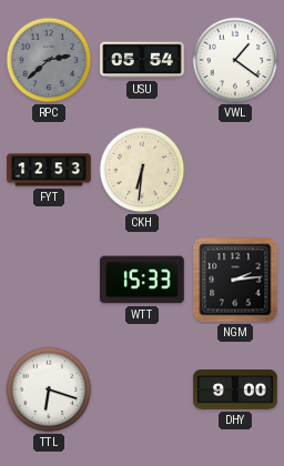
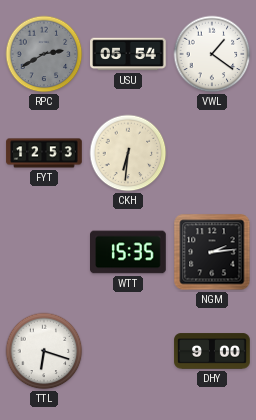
RPC: 2:38 -> 2:40
WTT: 15:33 -> 15:35
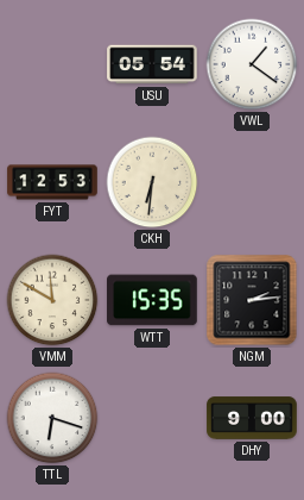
RPC: 2:40 -> none
VMM: none -> 11:50
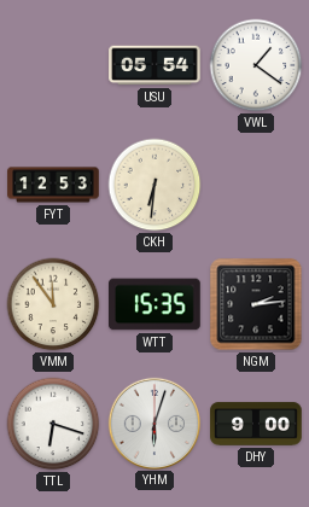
VMM: 11:50 -> 11:54
YHM: none -> 6:03
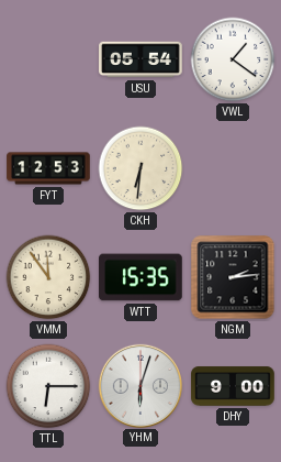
TTL: 6:18 -> 6:15
